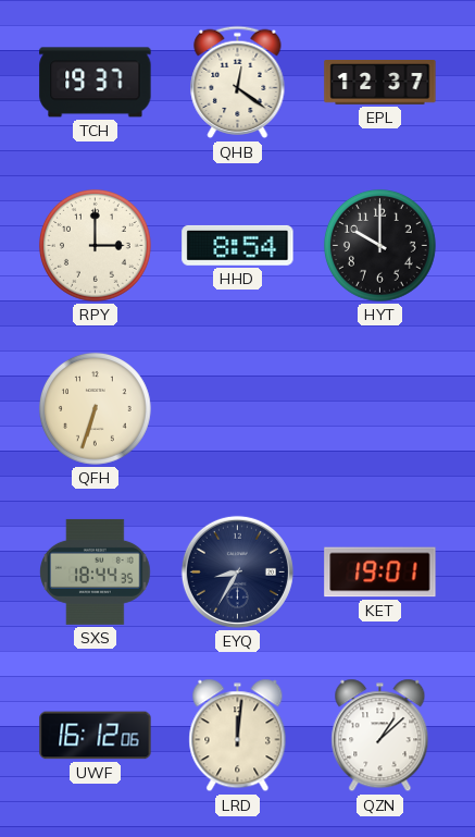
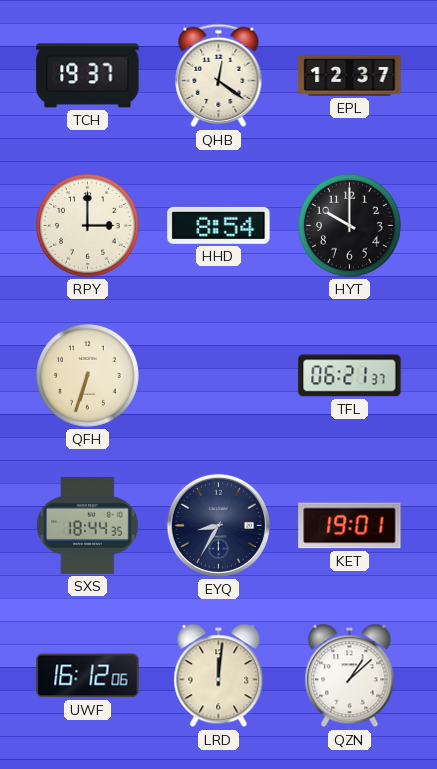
TFL: none -> 06:21
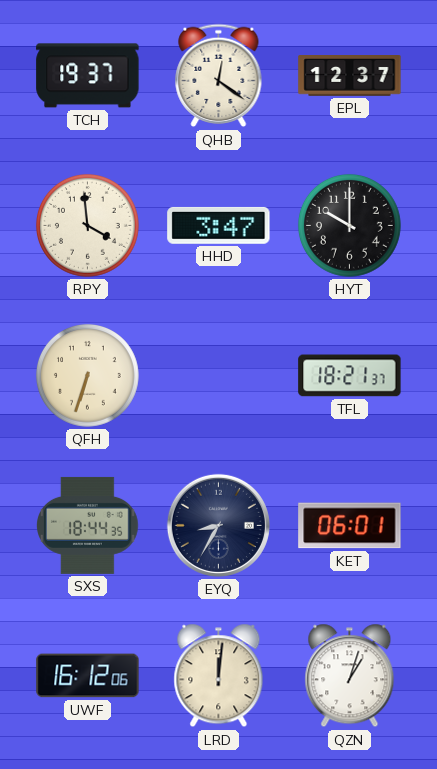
RPY: 3:00 -> 3:59
HHD: 8:54 -> 3:47
TFL: 06:21 -> 18:21
KET: 19:01 -> 06:01
QZN: 1:08 -> 1:03
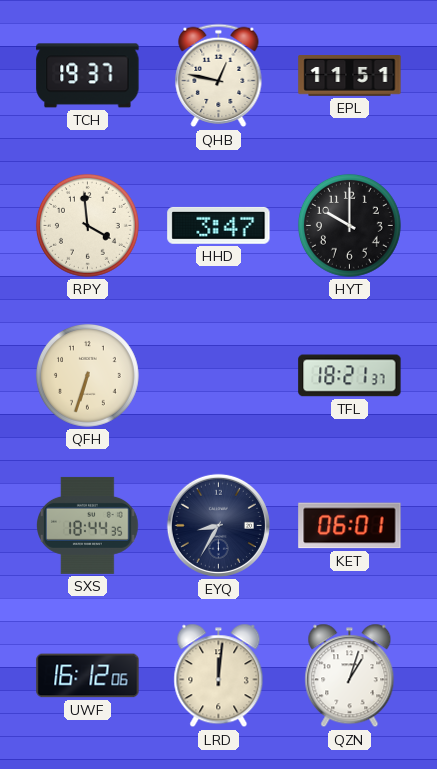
QHB: 12:21 -> 12:47
EPL: 12:37 -> 11:51
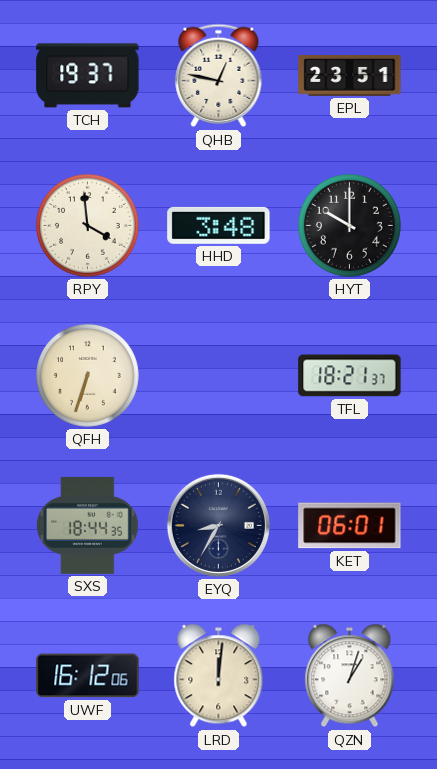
EPL: 11:51 -> 23:51
HHD: 3:47 -> 3:48
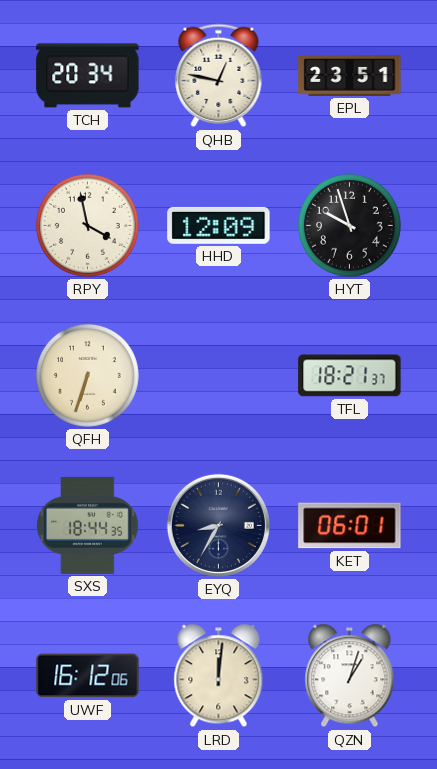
TCH: 19:37 -> 20:34
RPY: 3:59 -> 3:58
HHD: 3:48 -> 12:09
HYT: 10:00 -> 9:57
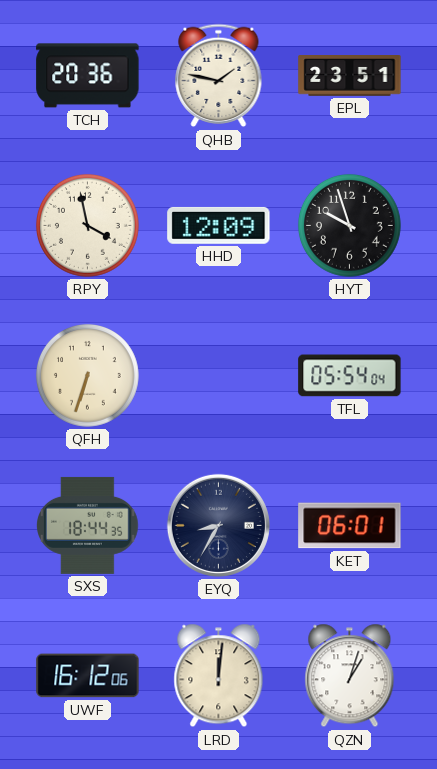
TCH: 20:34 -> 20:36
QHB: 12:47 -> 1:47
TFL: 18:21 -> 05:54
